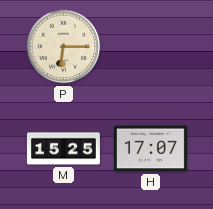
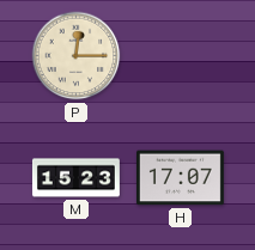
P: 6:15 -> 12:15
M: 15:25 -> 15:23
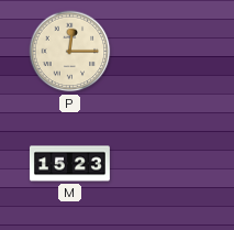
H: 17:07 -> none
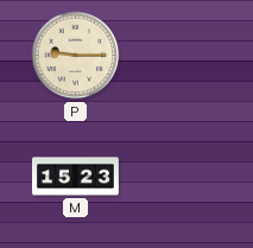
P: 12:15 -> 9:15
